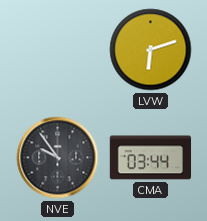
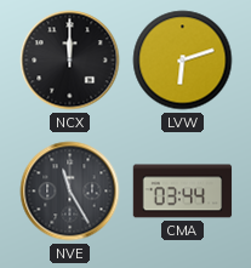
NCX: none -> 12:00
NVE: 9:54 -> 11:25
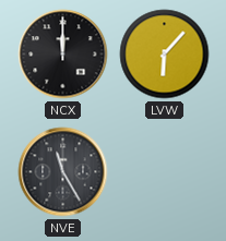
LVW: 6:12 -> 6:07
CMA: 03:44 -> none
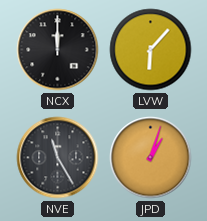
JPD: none -> 1:03
